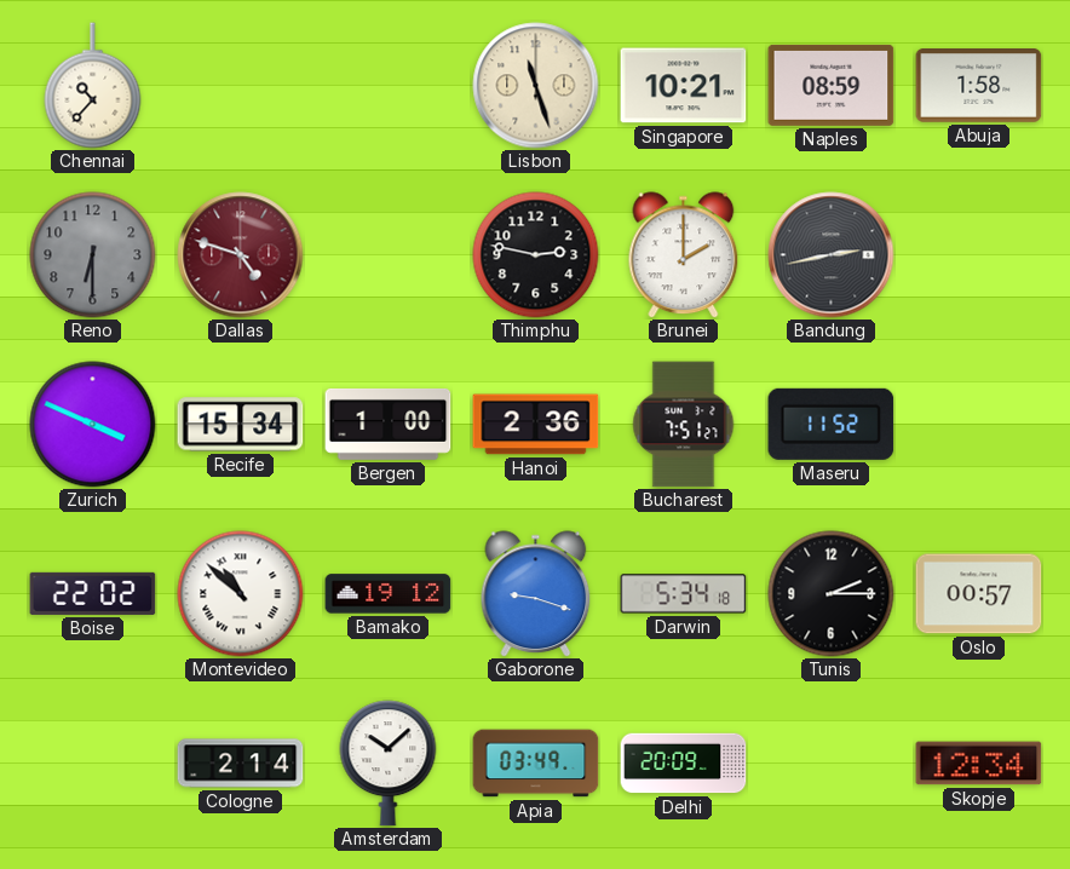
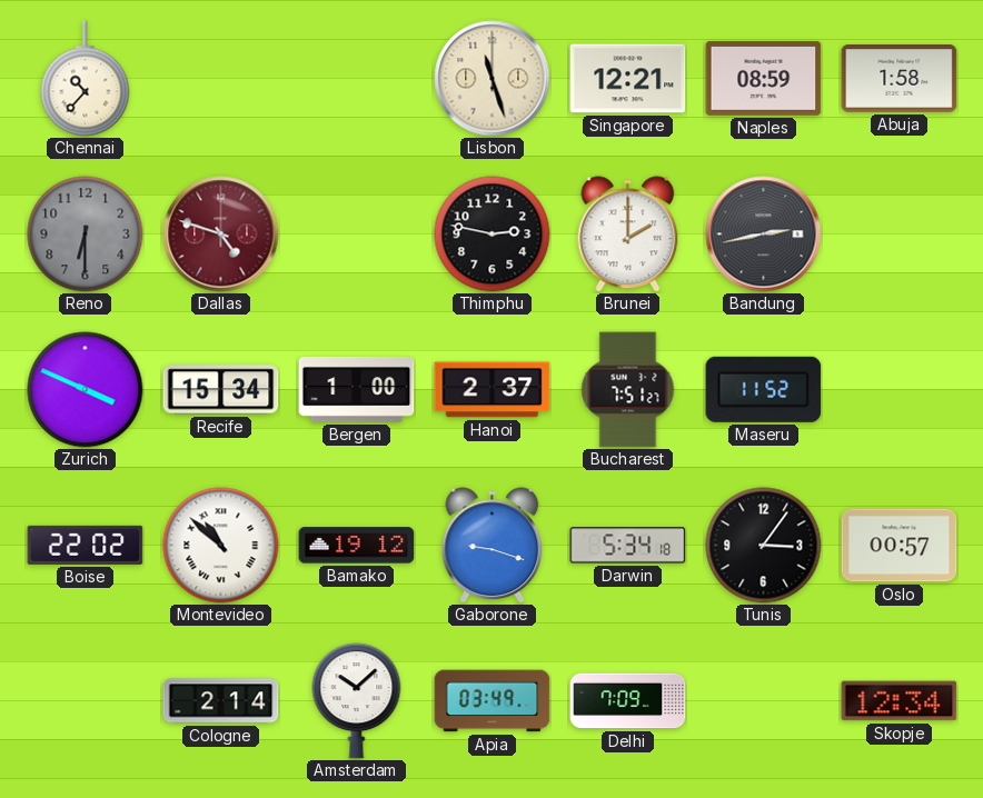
Singapore: 10:21 -> 12:21
Hanoi: 2:36 -> 2:37
Tunis: 2:15 -> 3:06
Delhi: 20:09 -> 7:09
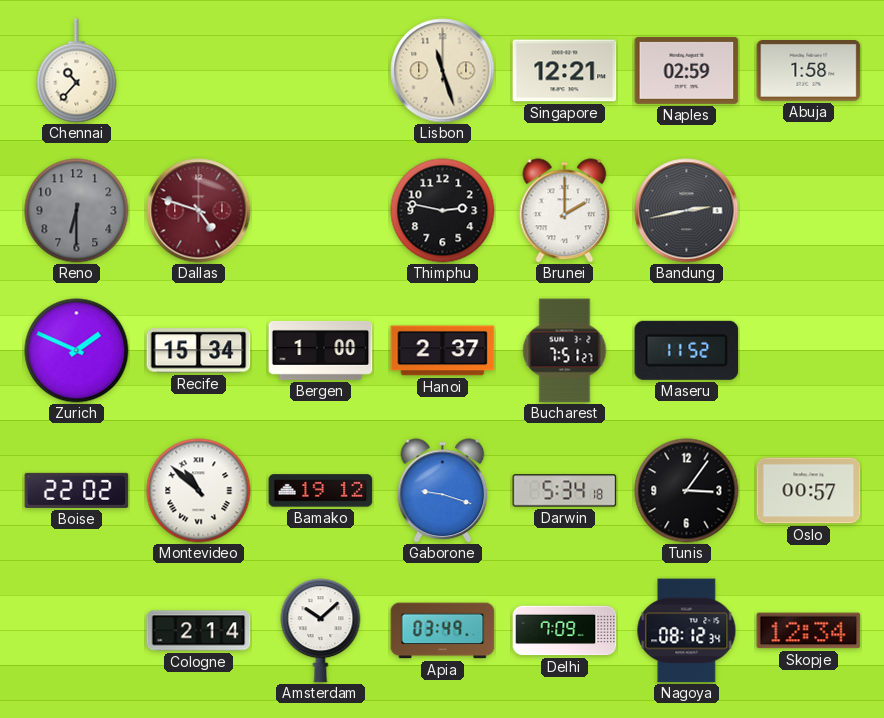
Naples: 08:59 -> 02:59
Zurich: 3:49 -> 1:49
Nagoya: none -> 08:12
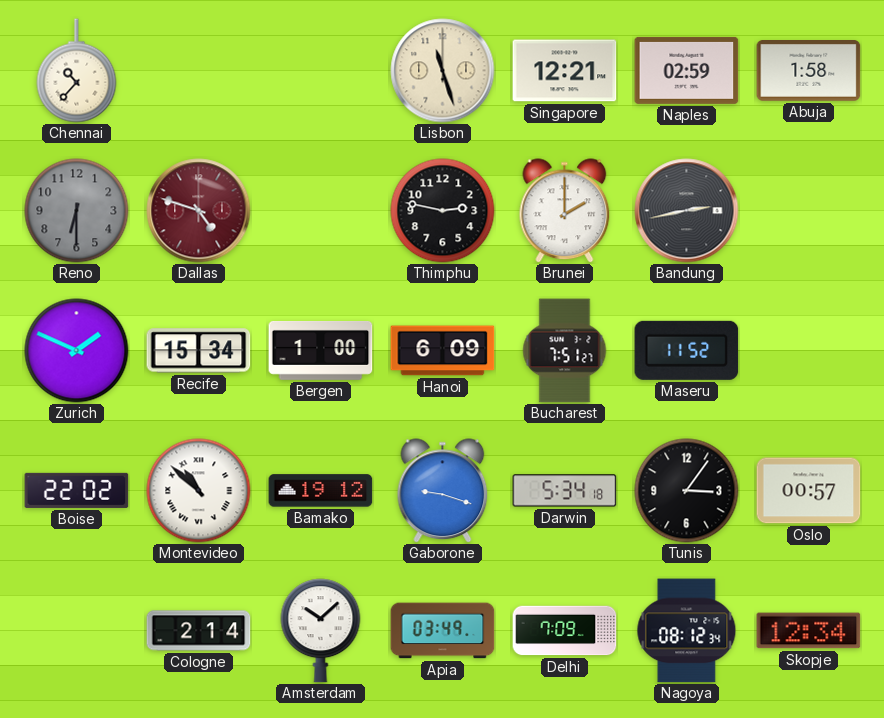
Hanoi: 2:37 -> 6:09
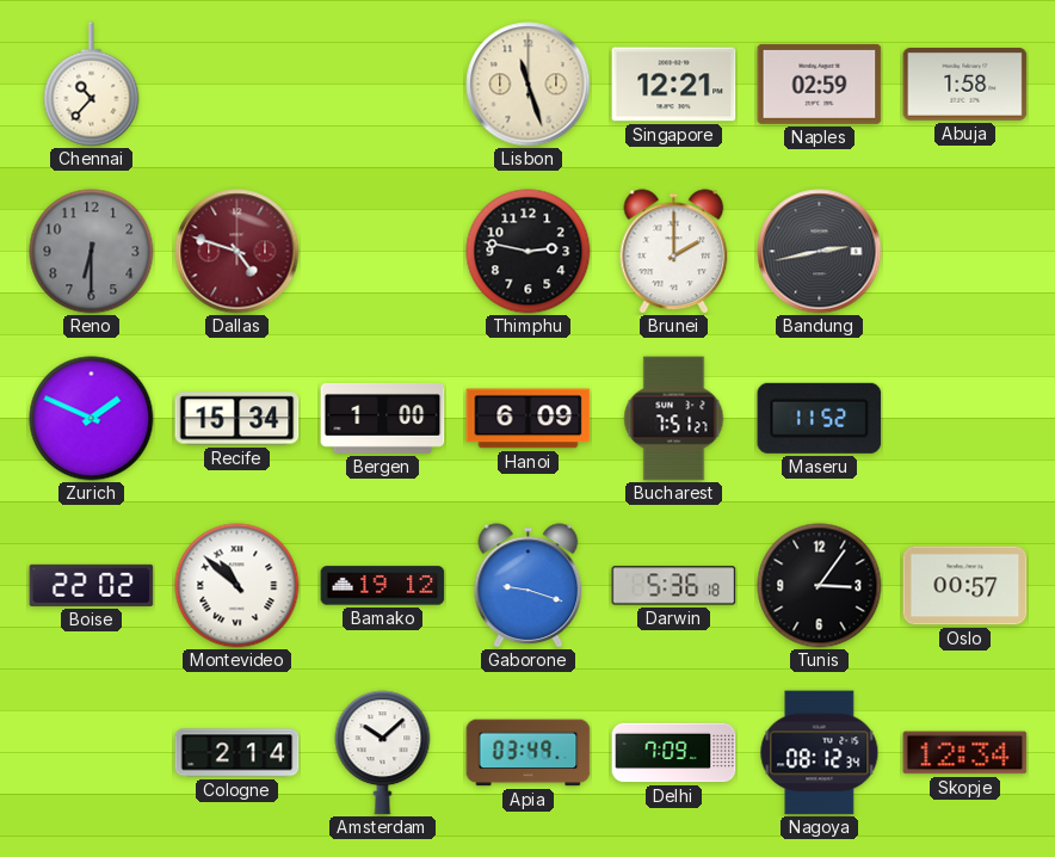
Darwin: 5:34 -> 5:36
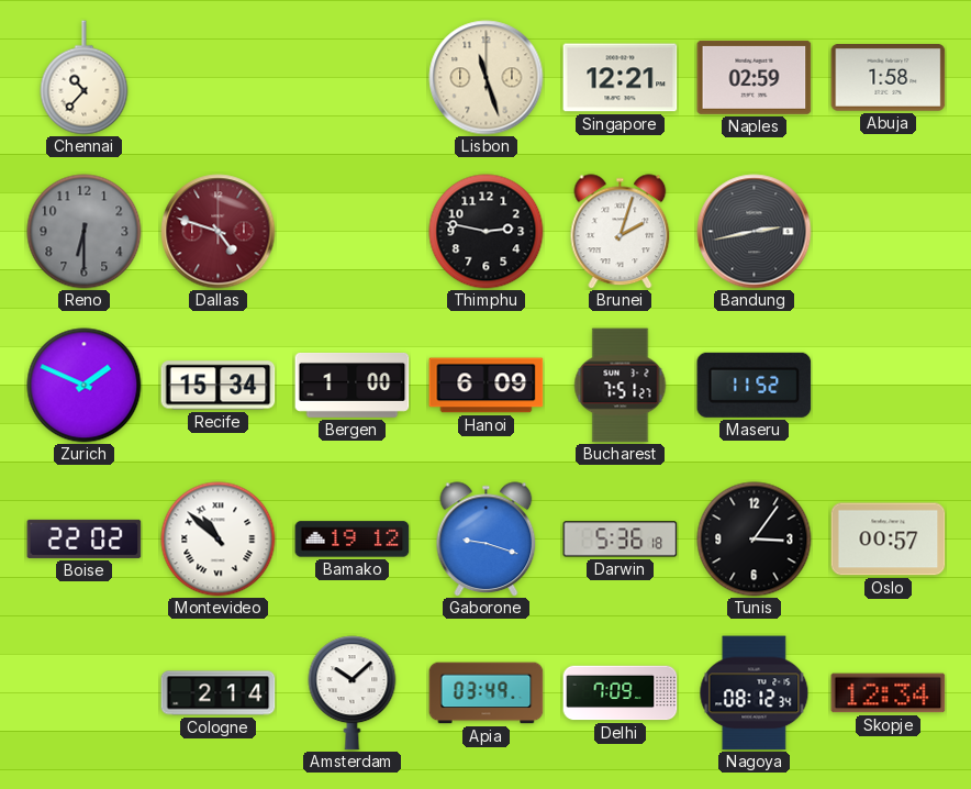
Brunei: 2:00 -> 2:03
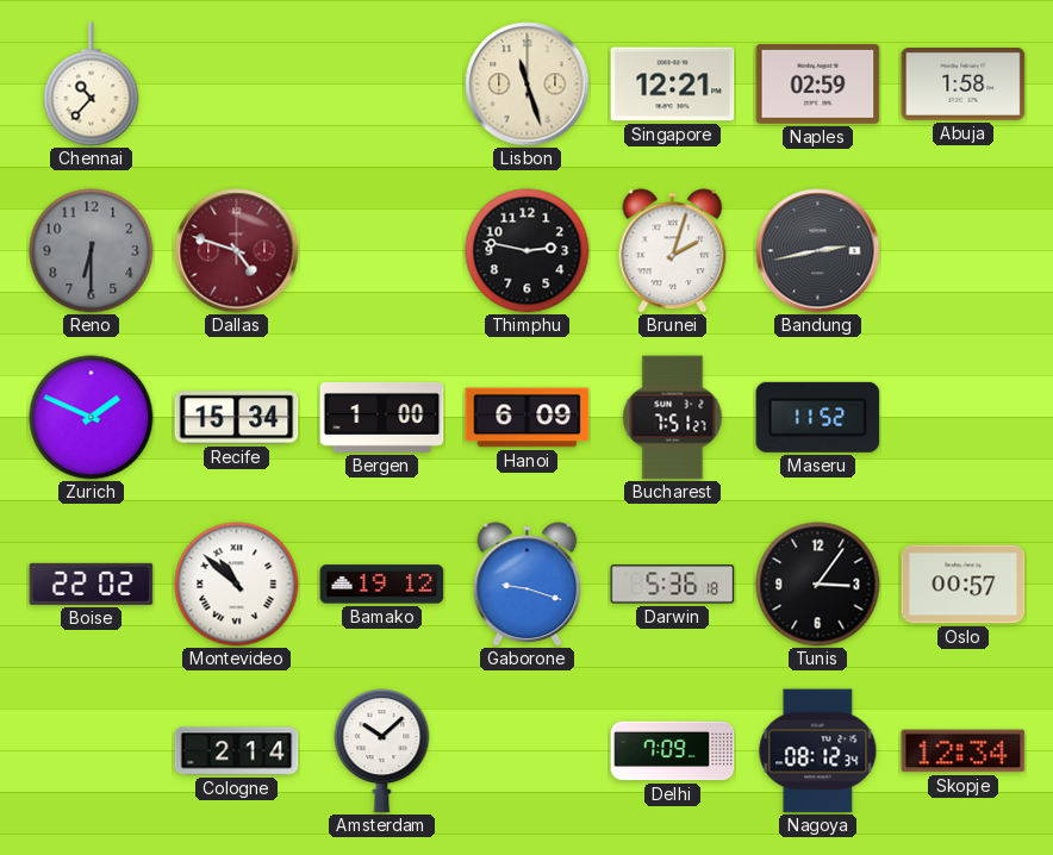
Apia: 03:49 -> none
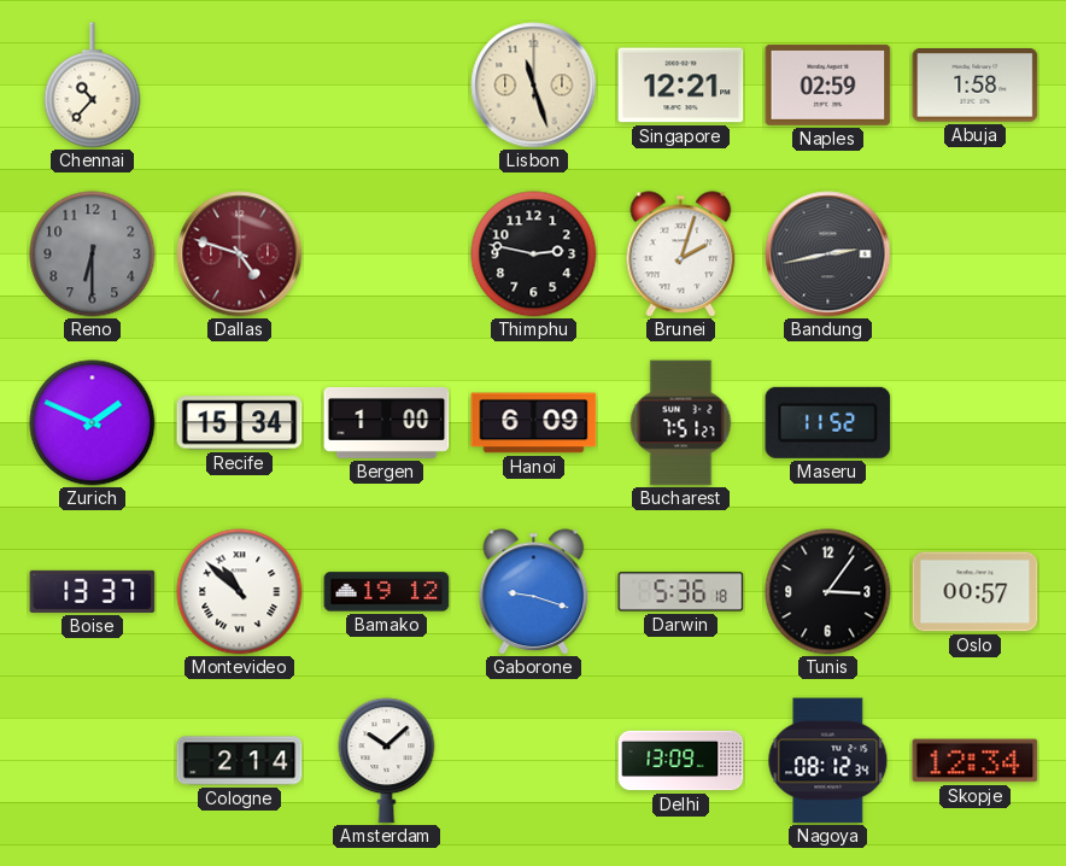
Boise: 22:02 -> 13:37
Delhi: 7:09 -> 13:09
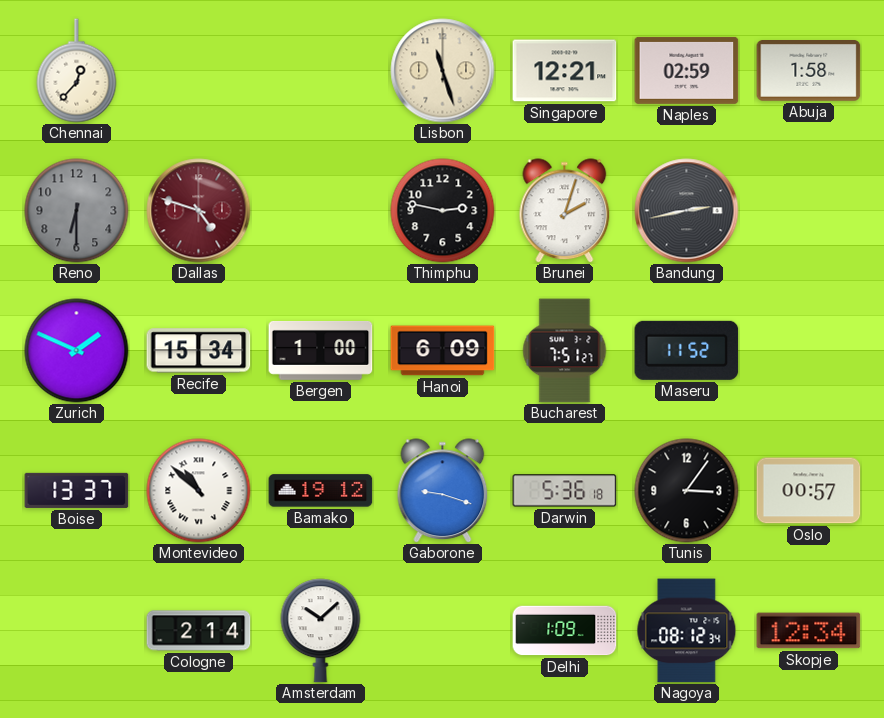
Chennai: 10:37 -> 12:37
Delhi: 13:09 -> 1:09
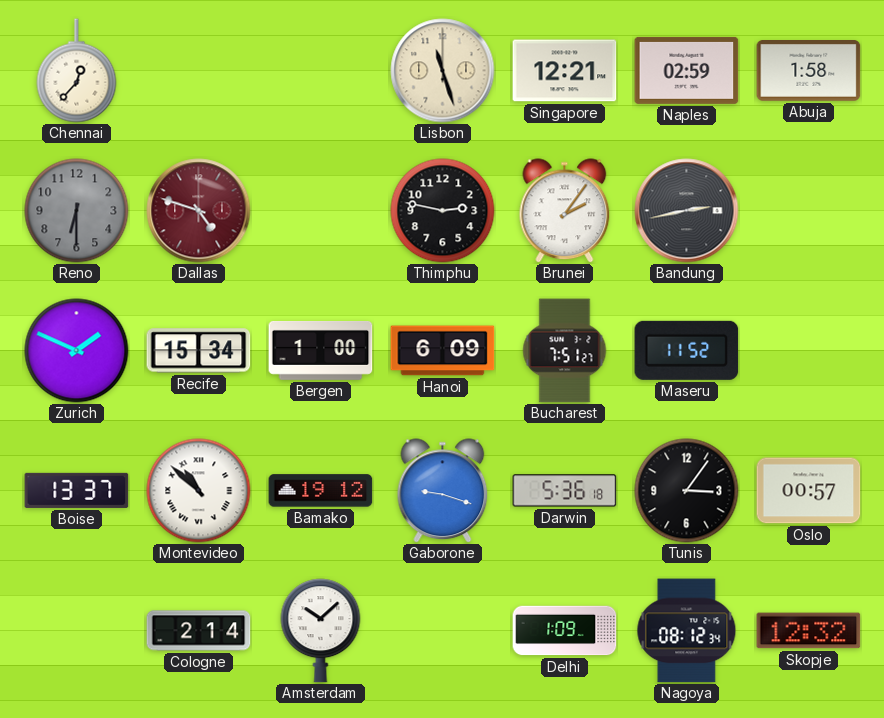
Brunei: 2:03 -> 2:06
Skopje: 12:34 -> 12:32
